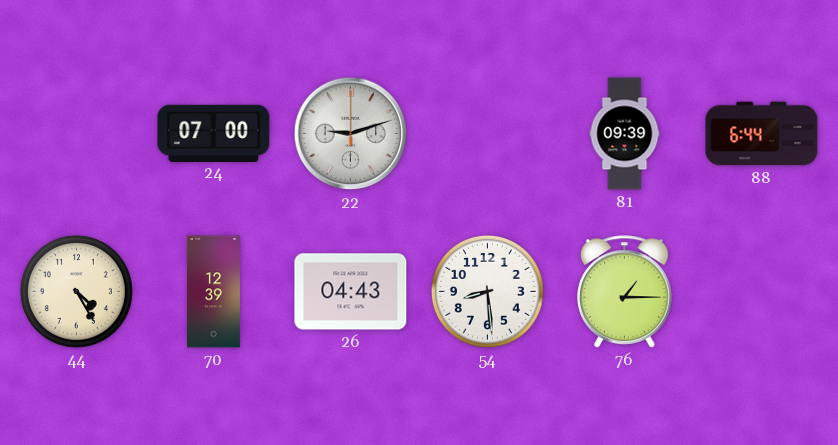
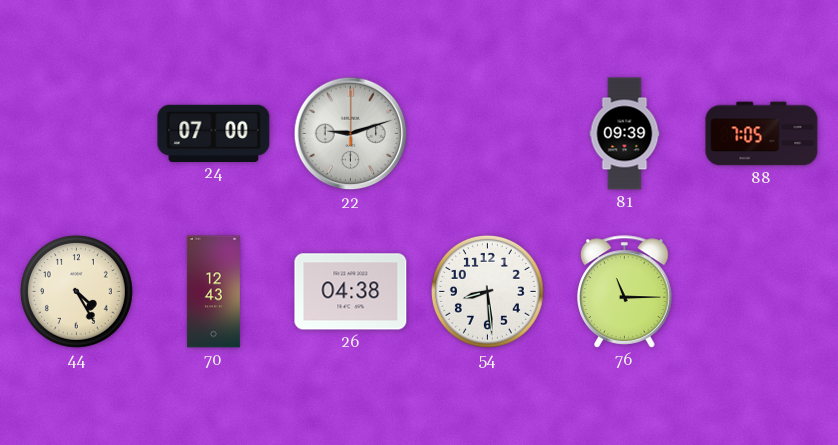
88: 6:44 -> 7:05
70: 12:39 -> 12:43
26: 04:43 -> 04:38
76: 1:15 -> 11:15
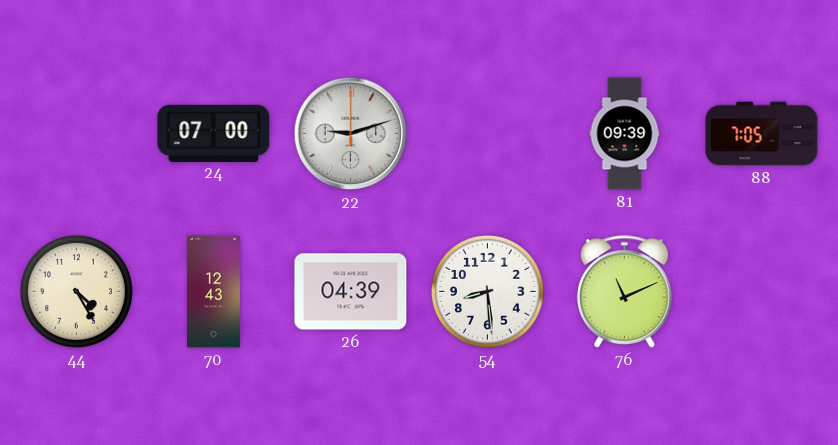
26: 04:38 -> 04:39
76: 11:15 -> 11:11
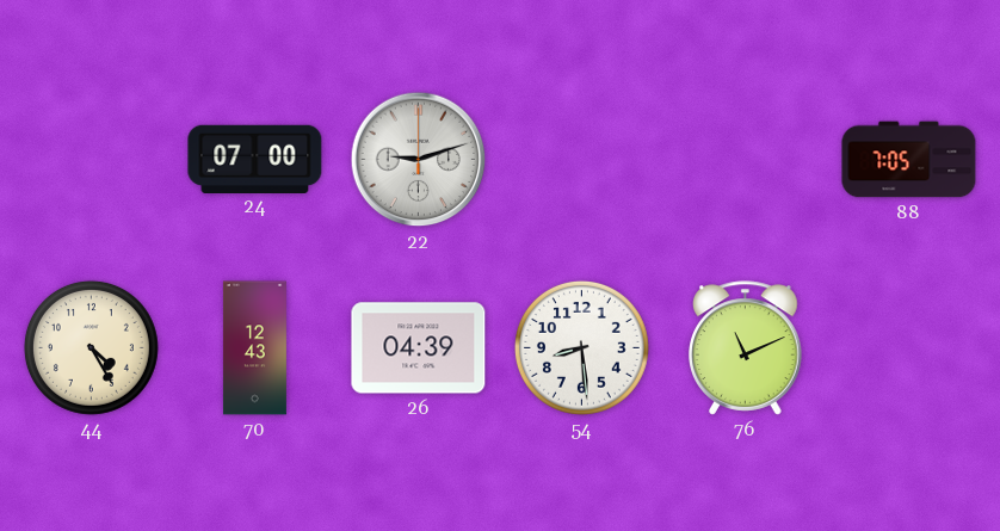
81: 09:39 -> none
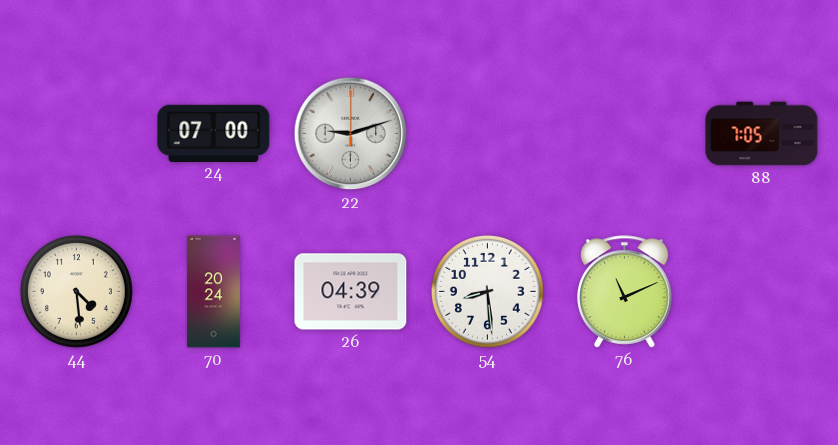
44: 4:25 -> 4:29
70: 12:43 -> 20:24
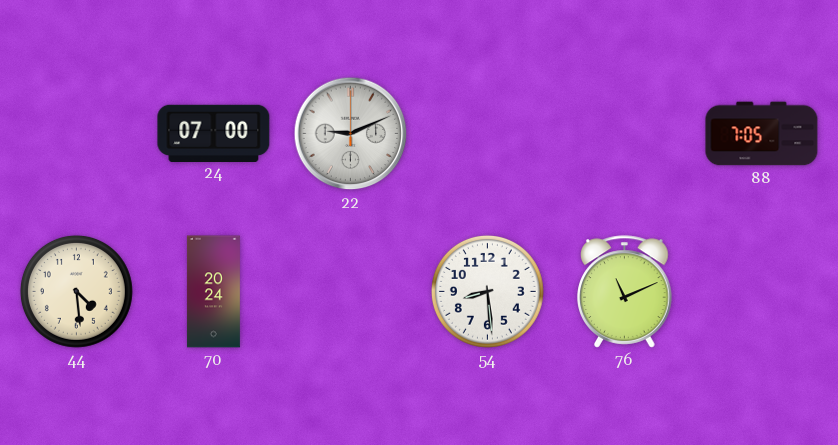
22: 9:12 -> 9:11
26: 04:39 -> none
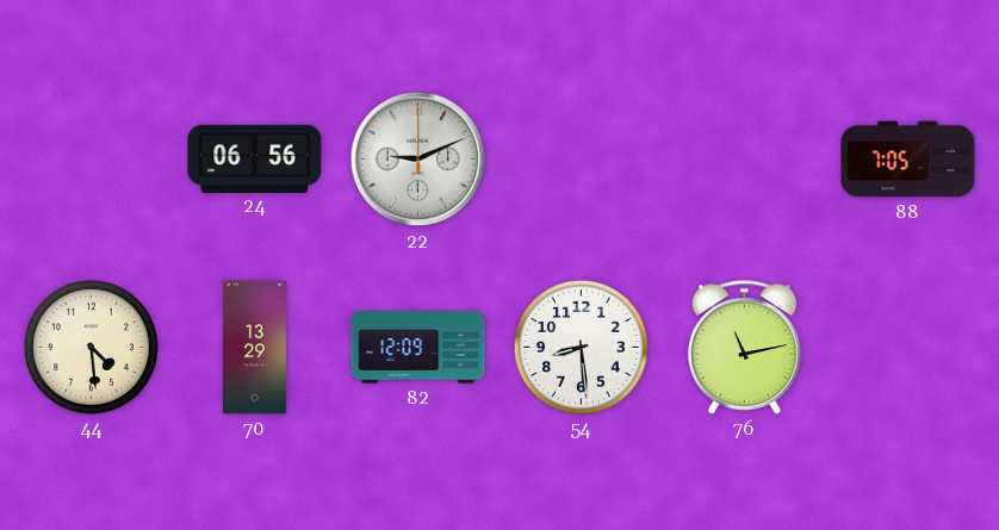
24: 07:00 -> 06:56
70: 20:24 -> 13:29
82: none -> 12:09
76: 11:11 -> 11:13
